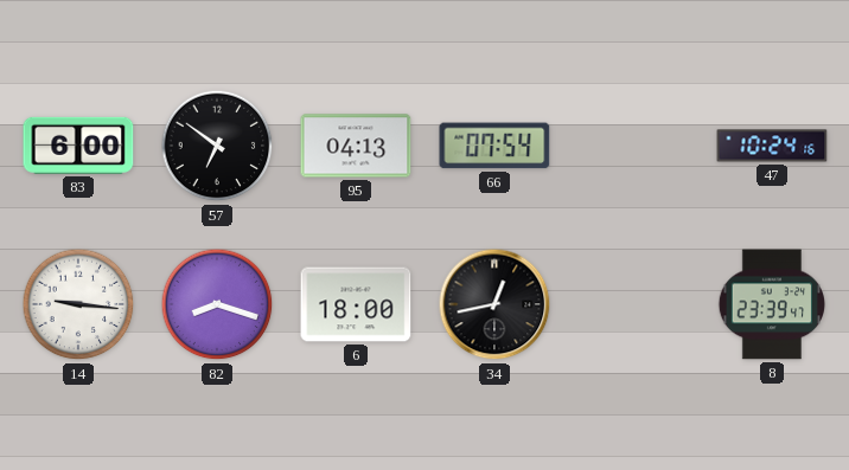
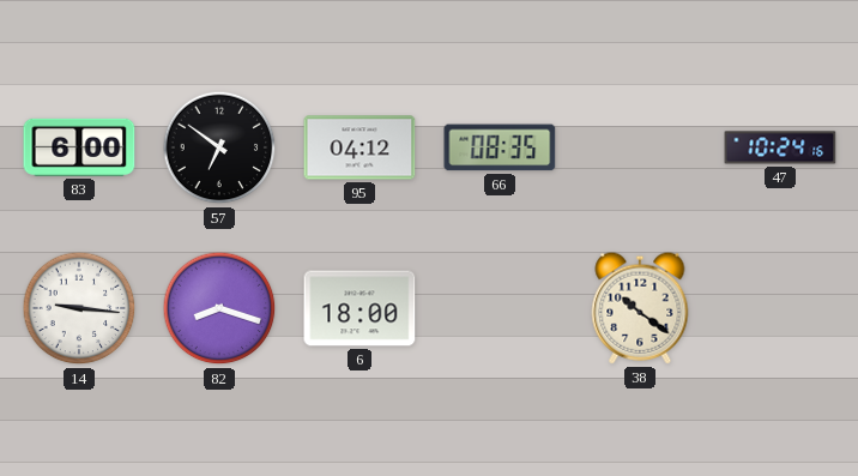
95: 04:13 -> 04:12
66: 07:54 -> 08:35
34: 12:43 -> none
38: none -> 10:21
8: 23:39 -> none
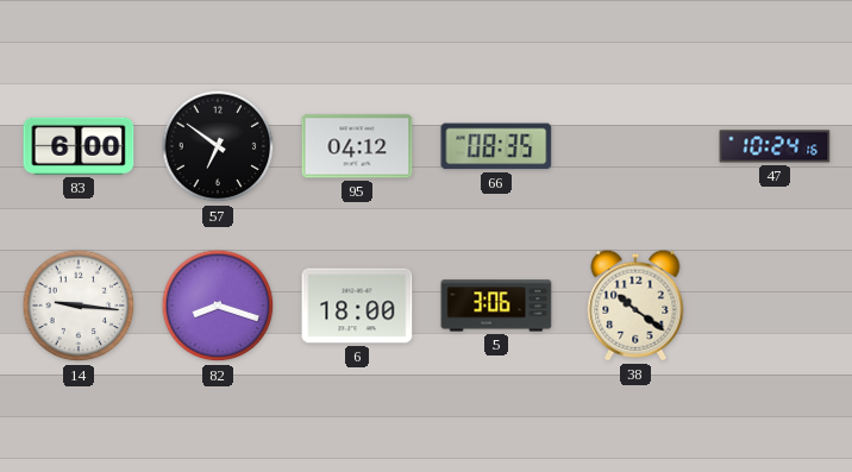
5: none -> 3:06
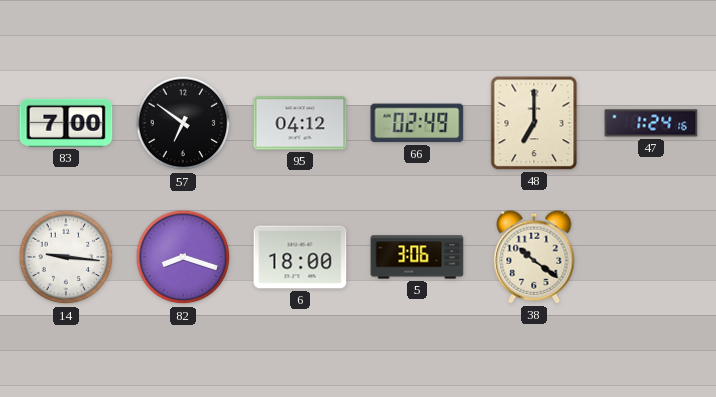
83: 6:00 -> 7:00
66: 08:35 -> 02:49
48: none -> 7:00
47: 10:24 -> 1:24
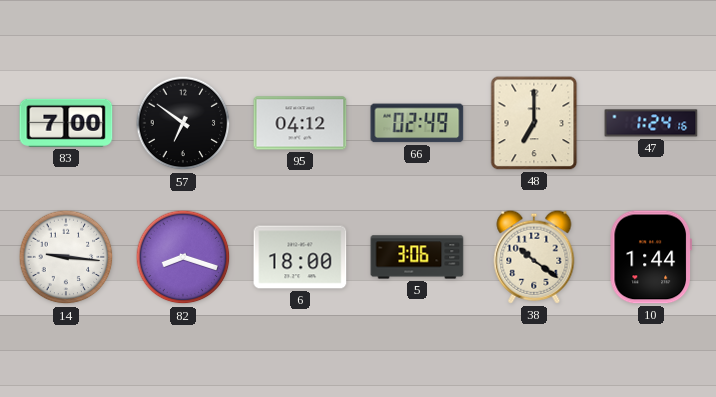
10: none -> 1:44
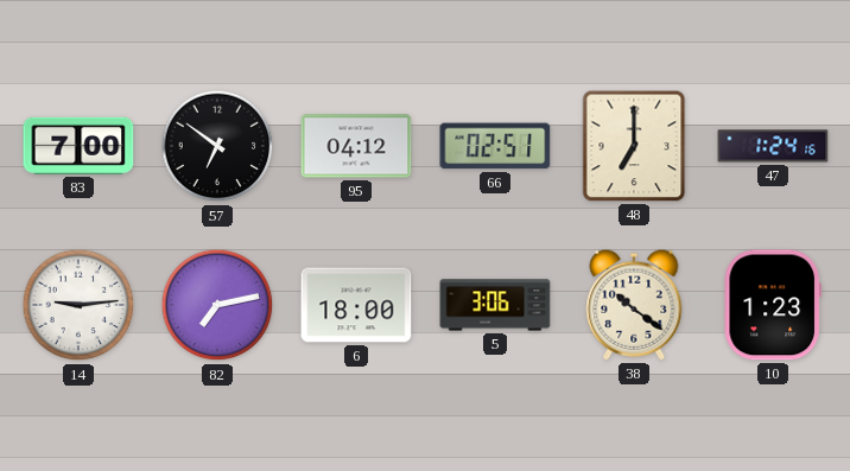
66: 02:49 -> 02:51
14: 9:16 -> 9:14
82: 8:18 -> 7:13
10: 1:44 -> 1:23
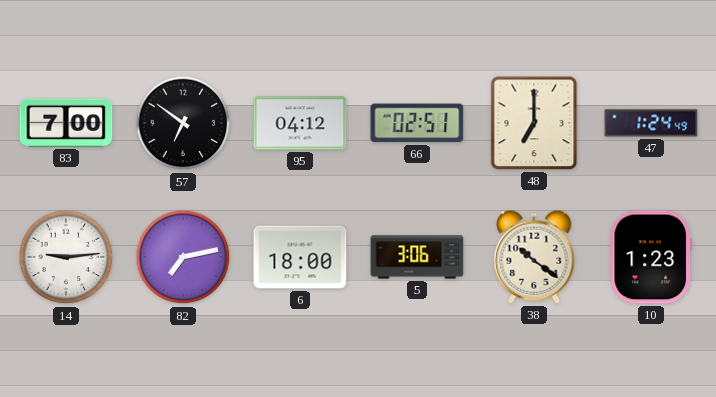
47: 1:24:16 -> 1:24:49
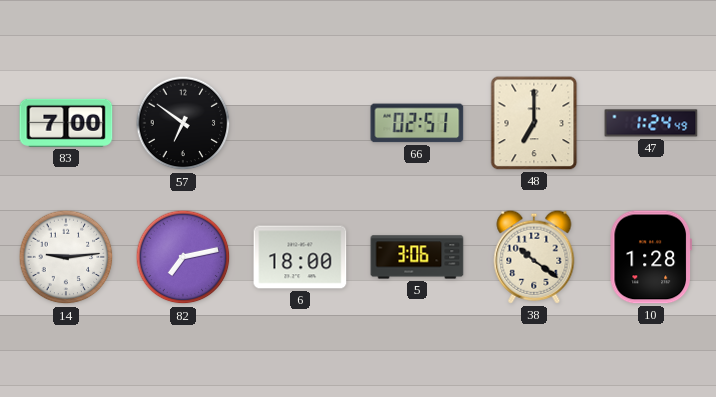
95: 04:12 -> none
10: 1:23 -> 1:28
